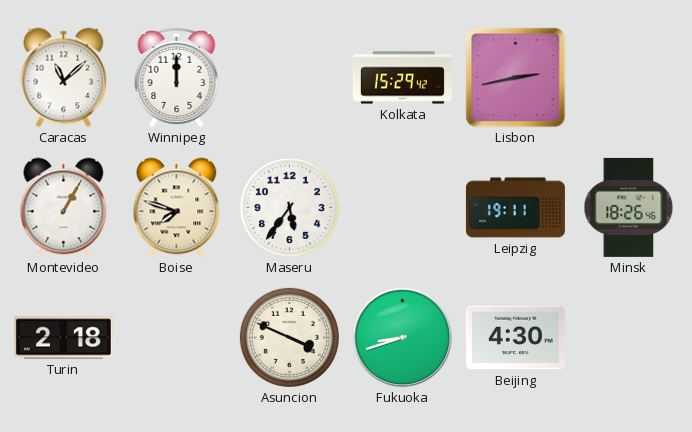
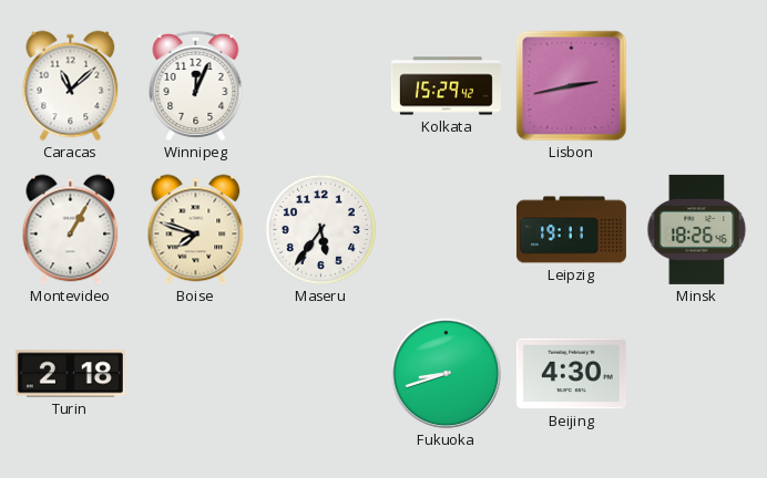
Winnipeg: 12:00 -> 12:04
Asuncion: 3:49 -> none
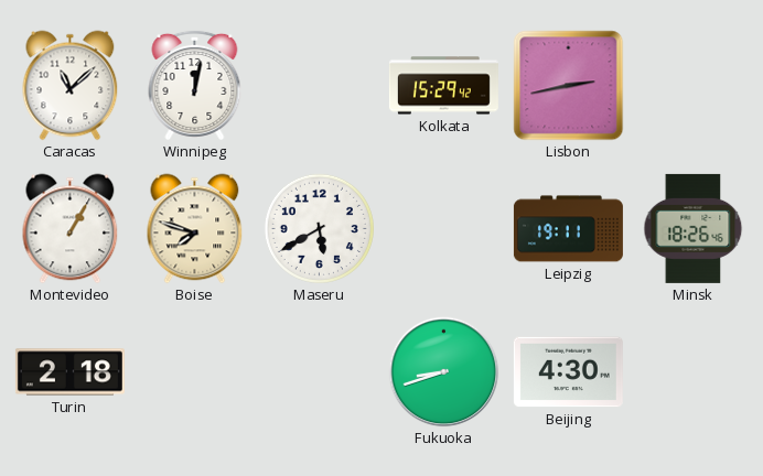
Winnipeg: 12:04 -> 12:02
Maseru: 5:36 -> 5:40
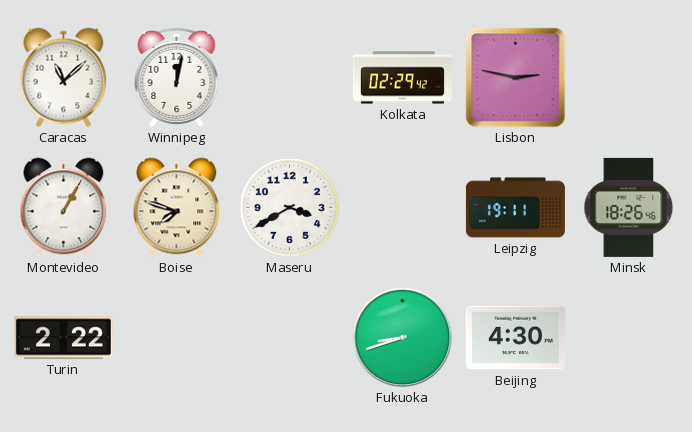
Kolkata: 15:29 -> 02:29
Lisbon: 2:43 -> 2:47
Maseru: 5:40 -> 3:40
Turin: 2:18 -> 2:22
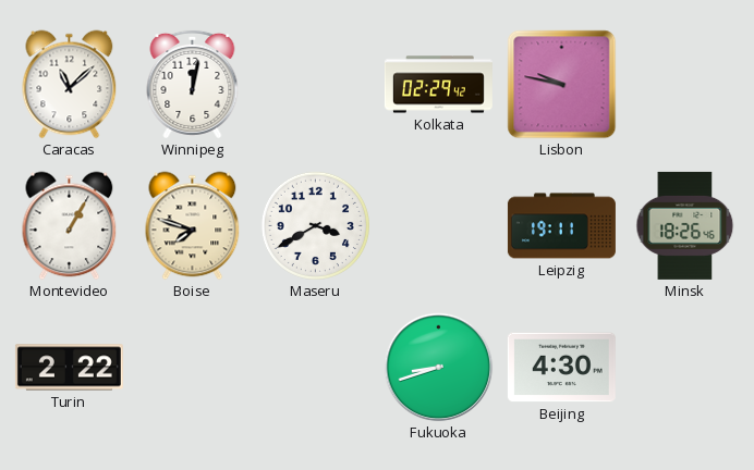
Lisbon: 2:47 -> 9:47
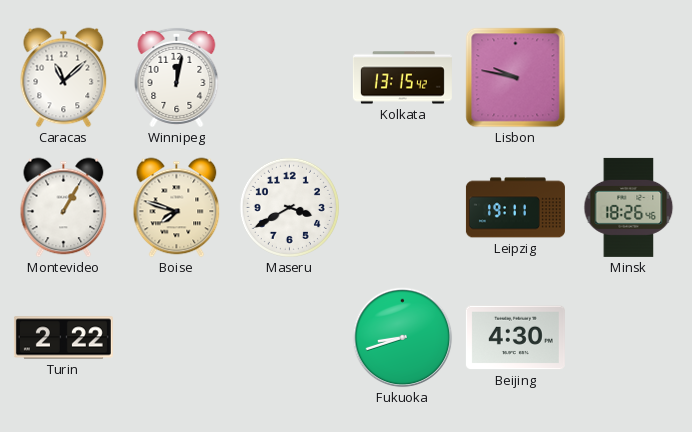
Kolkata: 02:29 -> 13:15
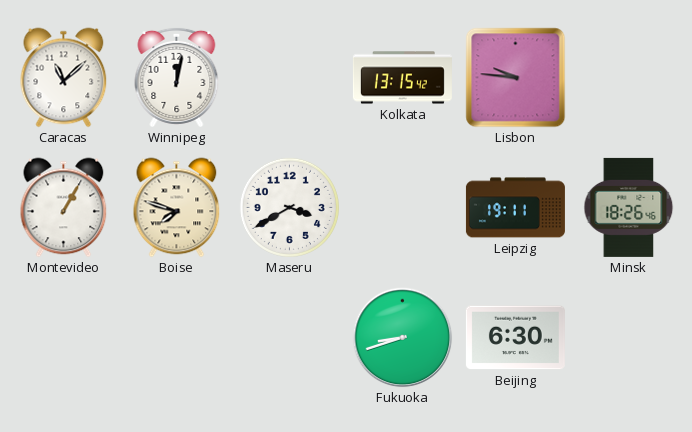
Lisbon: 9:47 -> 9:46
Turin: 2:22 -> none
Beijing: 4:30 -> 6:30
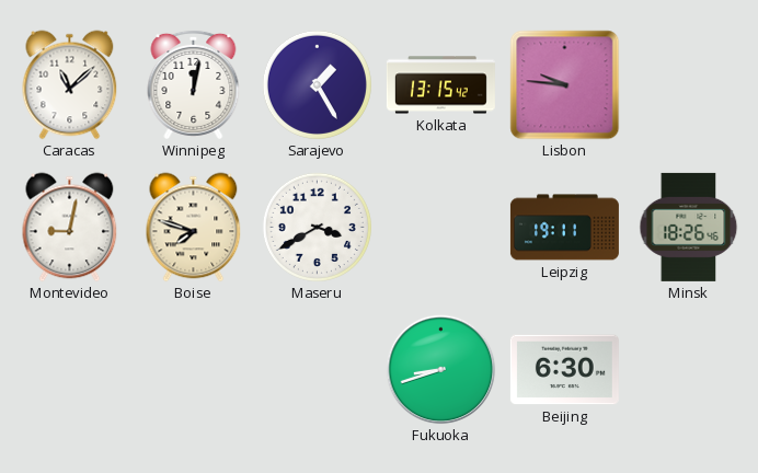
Sarajevo: none -> 1:25
Montevideo: 1:05 -> 9:02
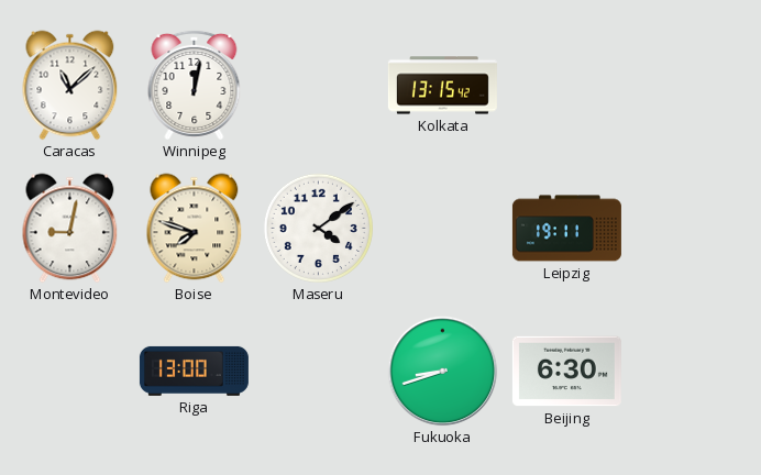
Sarajevo: 1:25 -> none
Lisbon: 9:46 -> none
Maseru: 3:40 -> 4:09
Minsk: 18:26 -> none
Riga: none -> 13:00
